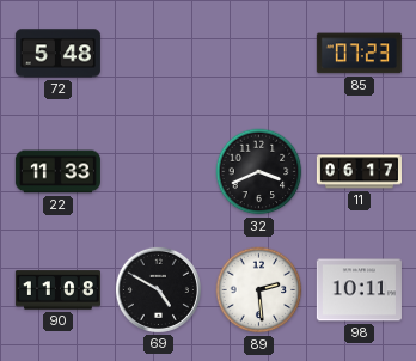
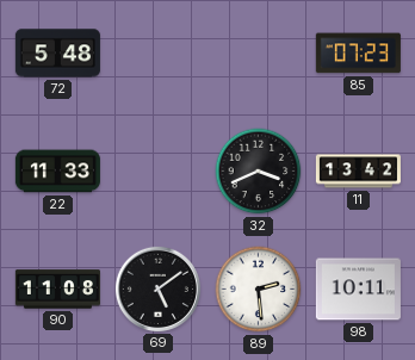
11: 06:17 -> 13:42
69: 4:50 -> 5:09
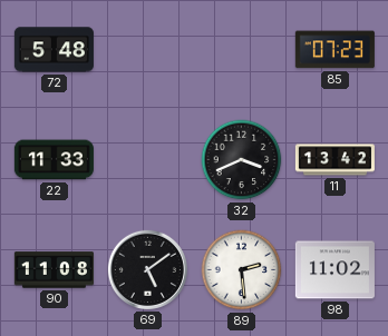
98: 10:11 -> 11:02
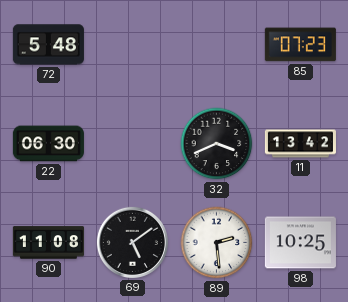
22: 11:33 -> 06:30
98: 11:02 -> 10:25
